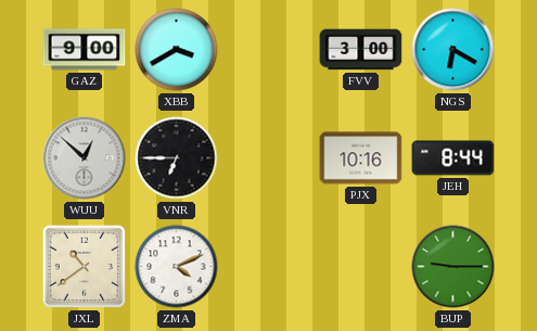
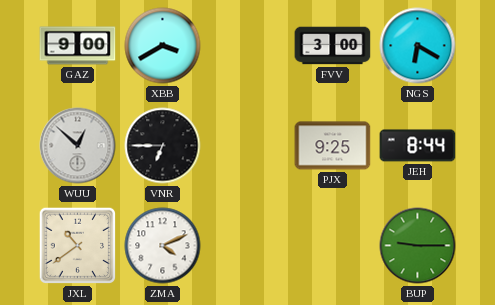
PJX: 10:16 -> 9:25
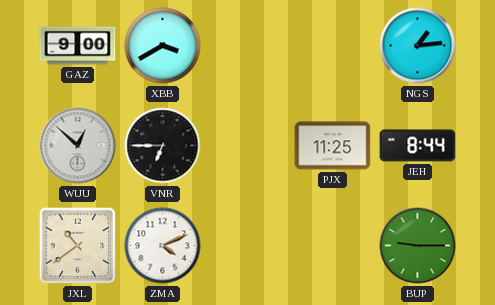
FVV: 3:00 -> none
NGS: 6:20 -> 1:14
PJX: 9:25 -> 11:25
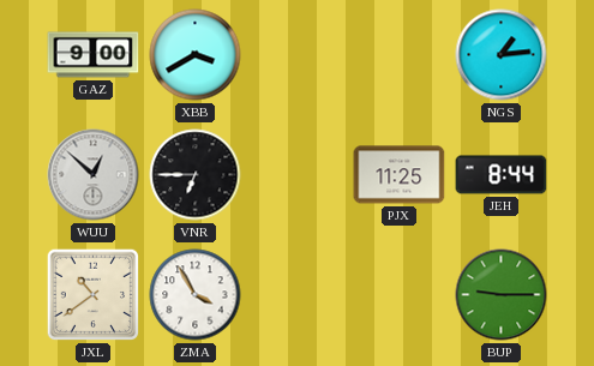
ZMA: 4:11 -> 3:55
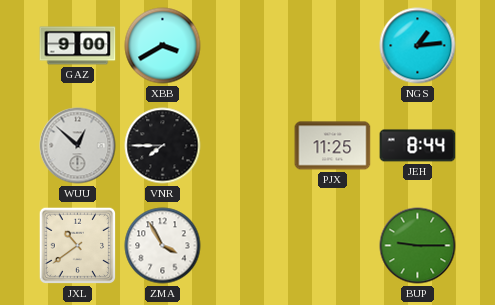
VNR: 6:45 -> 7:45
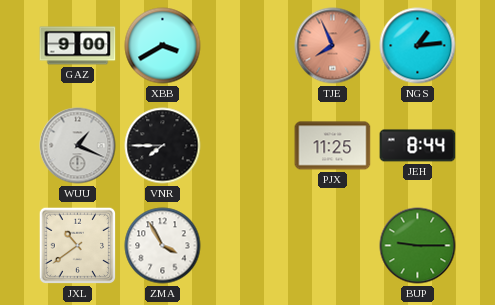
TJE: none -> 7:56
WUU: 12:52 -> 1:19
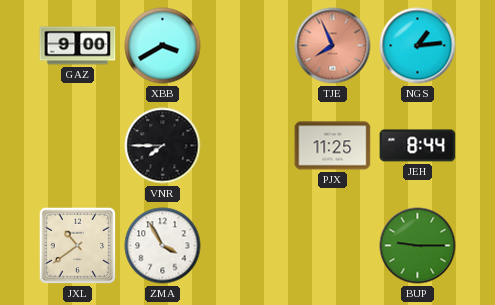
WUU: 1:19 -> none
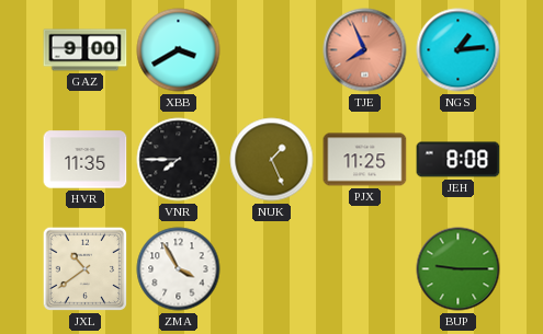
HVR: none -> 11:35
NUK: none -> 1:26
JEH: 8:44 -> 8:08
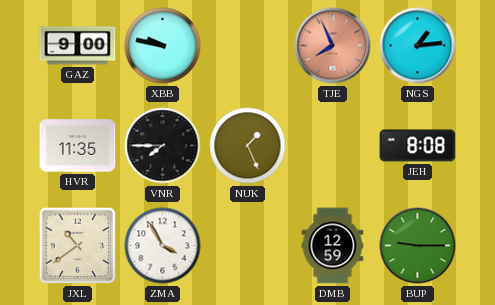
XBB: 3:40 -> 9:47
PJX: 11:25 -> none
DMB: none -> 12:59
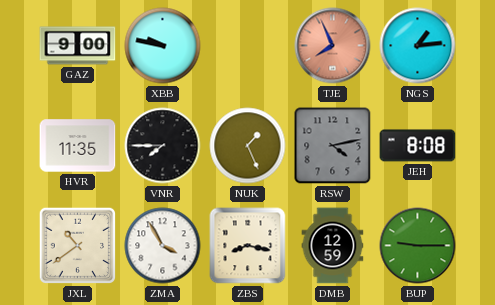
RSW: none -> 4:13
ZBS: none -> 8:17
